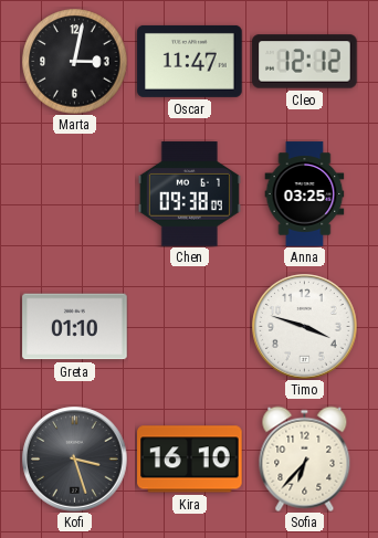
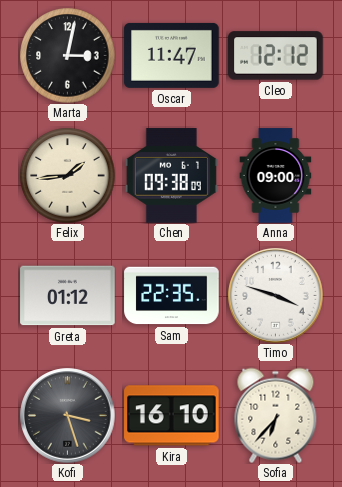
Felix: none -> 1:44
Anna: 03:25 -> 09:00
Greta: 01:10 -> 01:12
Sam: none -> 22:35
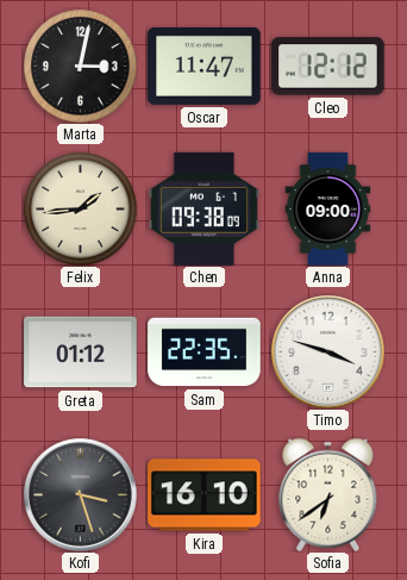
Sofia: 6:37 -> 6:39
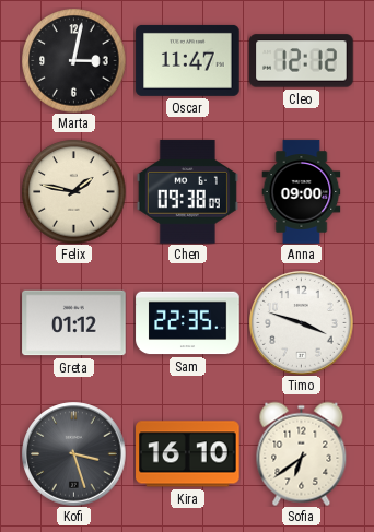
Felix: 1:44 -> 1:47
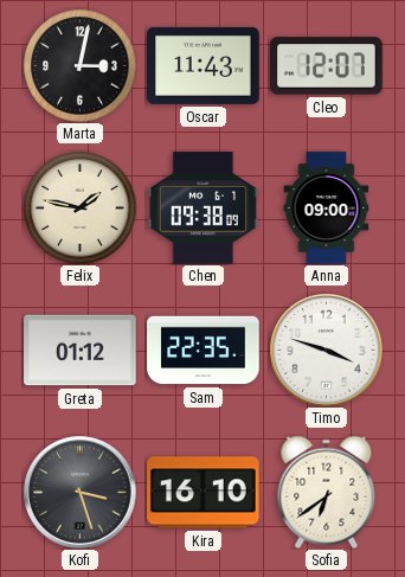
Oscar: 11:47 -> 11:43
Cleo: 12:12 -> 12:07
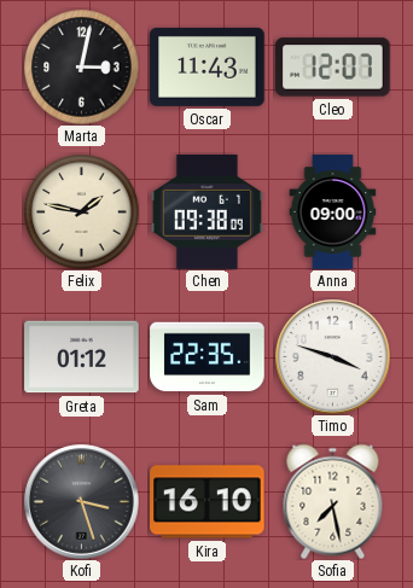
Sofia: 6:39 -> 7:28
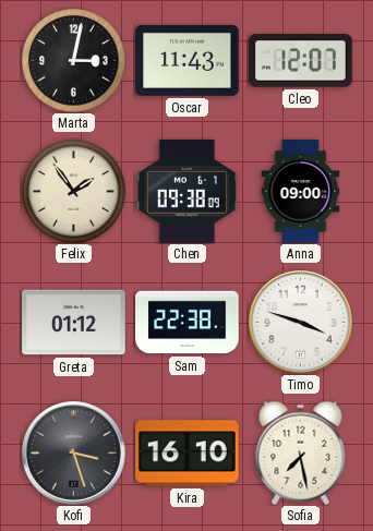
Felix: 1:47 -> 1:54
Sam: 22:35 -> 22:38
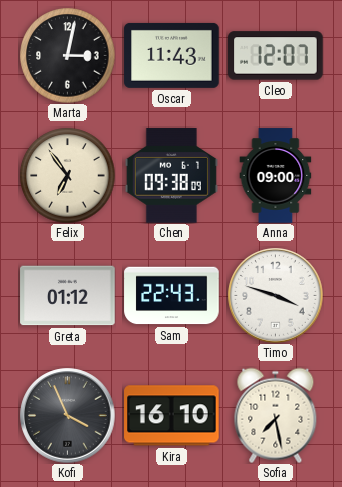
Felix: 1:54 -> 6:54
Sam: 22:38 -> 22:43
Kofi: 3:27 -> 3:56
